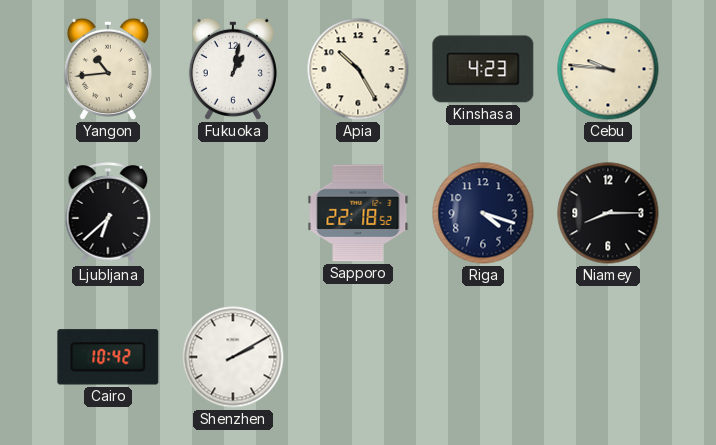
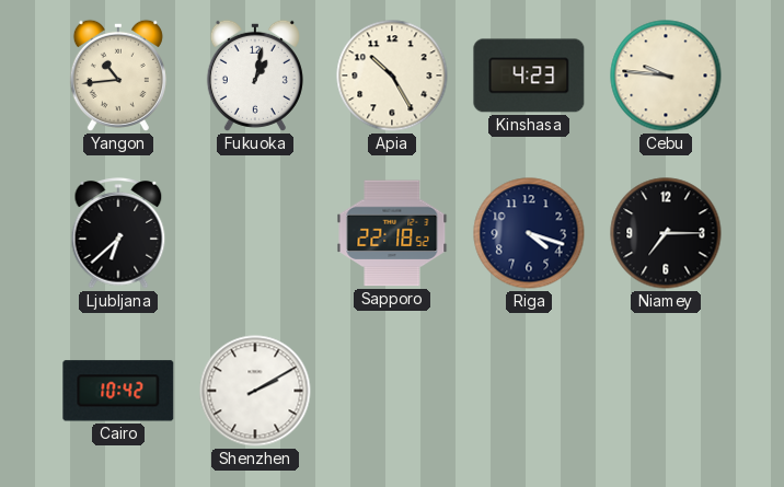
Niamey: 8:15 -> 7:15
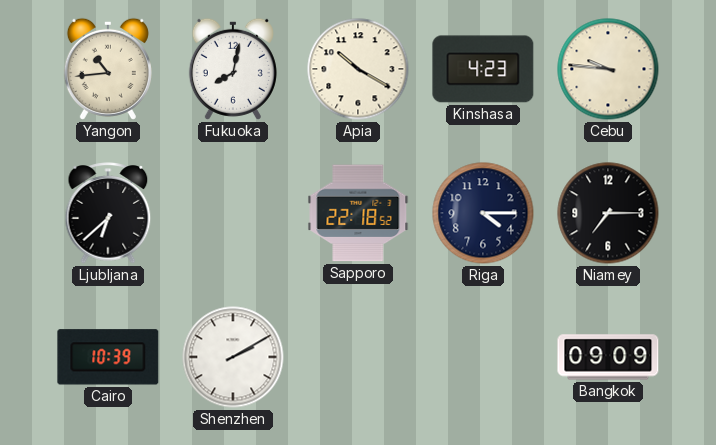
Fukuoka: 1:02 -> 8:02
Apia: 10:25 -> 10:20
Riga: 4:18 -> 4:15
Cairo: 10:42 -> 10:39
Bangkok: none -> 09:09
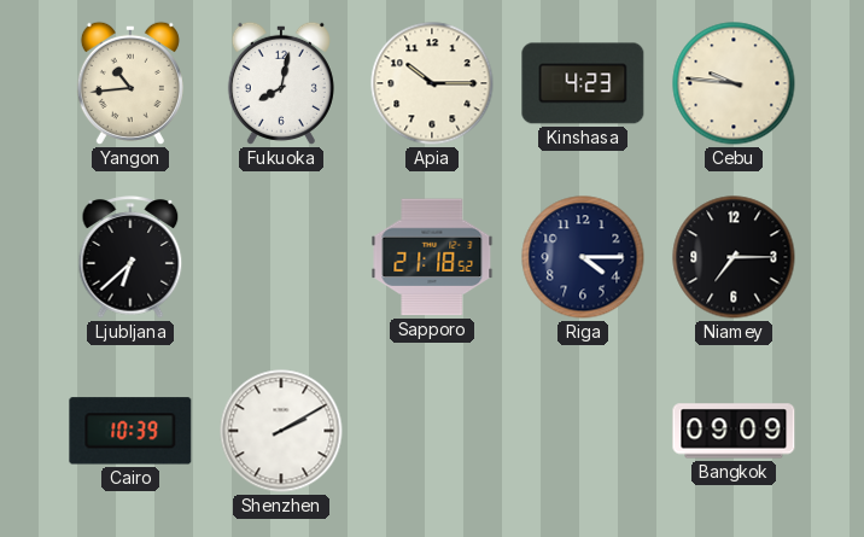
Apia: 10:20 -> 10:15
Sapporo: 22:18 -> 21:18
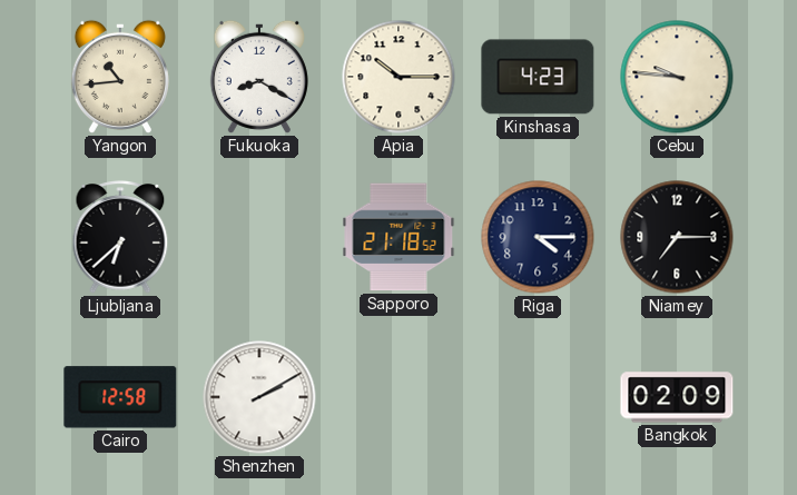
Fukuoka: 8:02 -> 8:20
Cairo: 10:39 -> 12:58
Bangkok: 09:09 -> 02:09
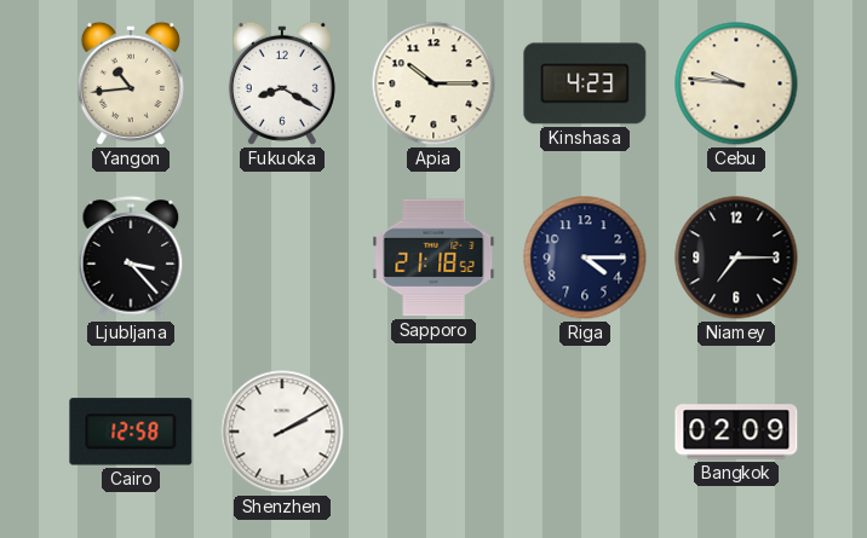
Ljubljana: 6:38 -> 3:23
